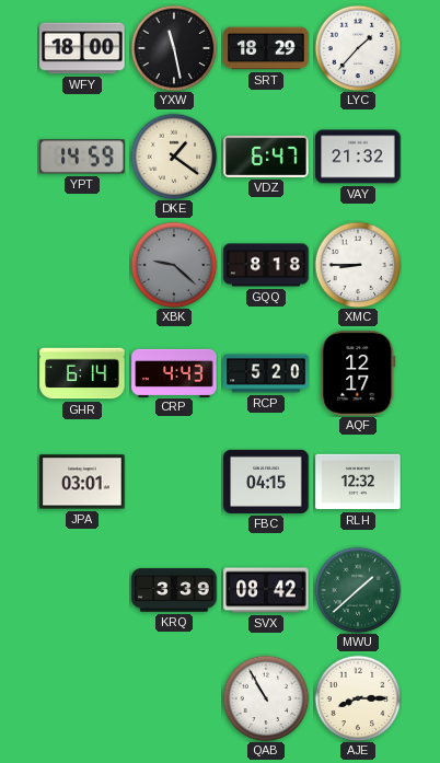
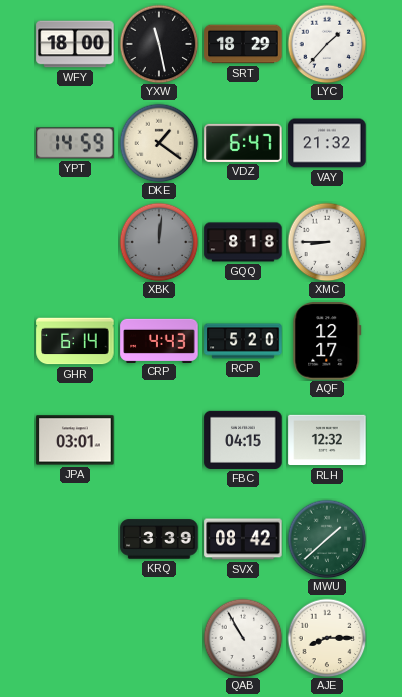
XBK: 9:22 -> 12:01
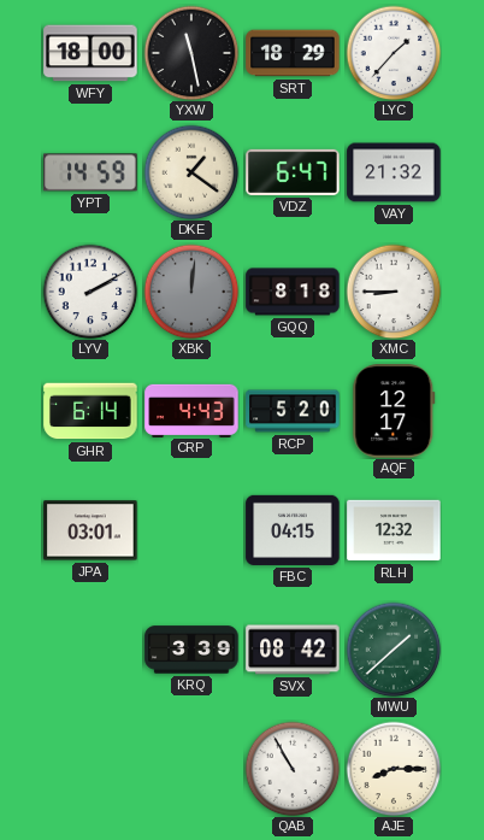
LYV: none -> 2:10
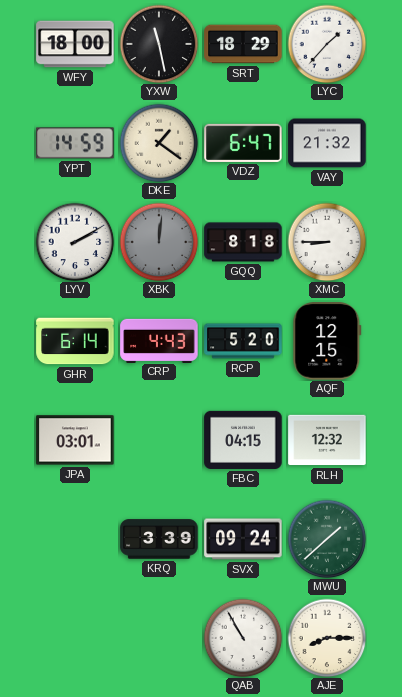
AQF: 12:17 -> 12:15
SVX: 08:42 -> 09:24
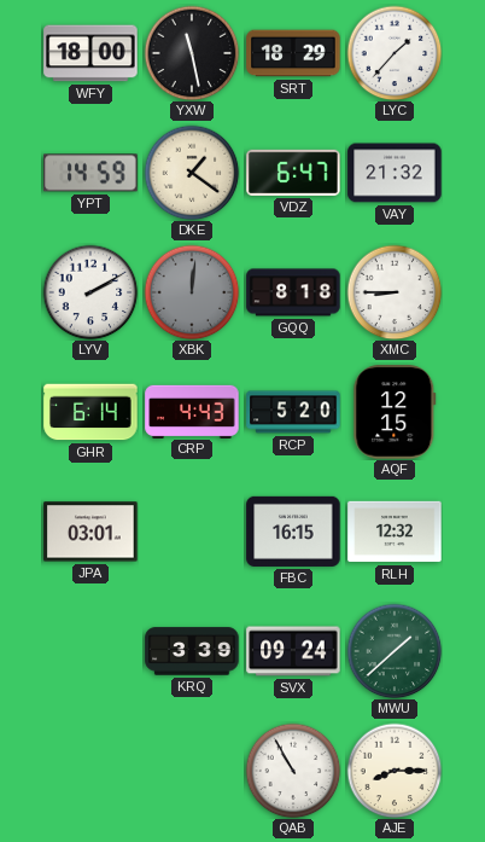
FBC: 04:15 -> 16:15
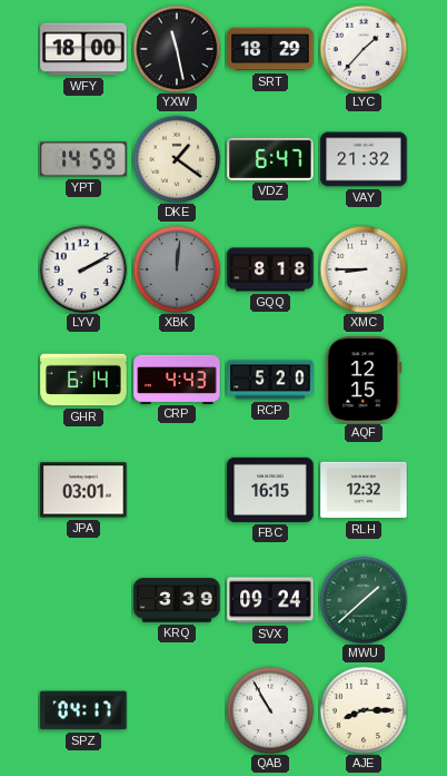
SPZ: none -> 04:17
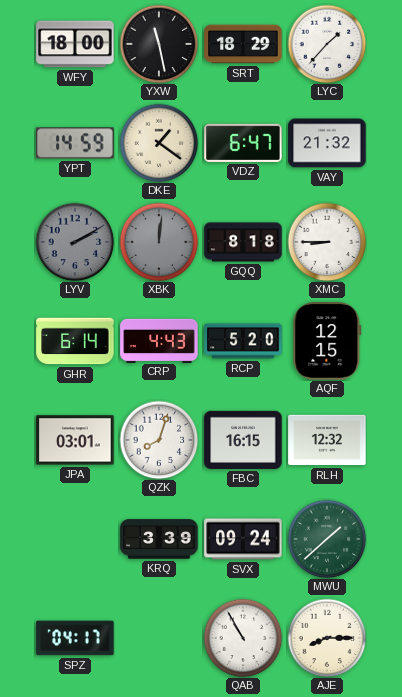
LYV dial: white -> grey
QZK: none -> 8:03
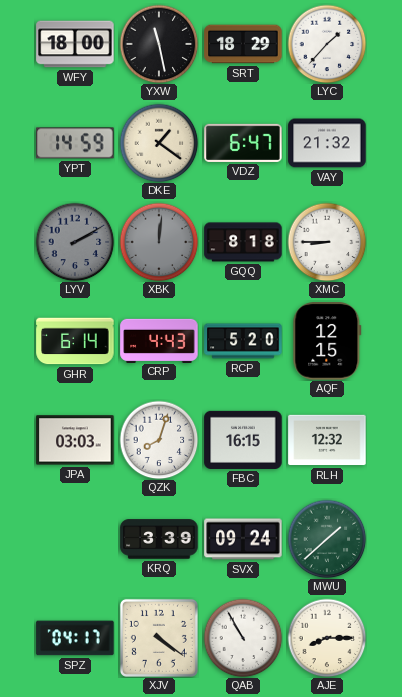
JPA: 03:01 -> 03:03
XJV: none -> 4:21
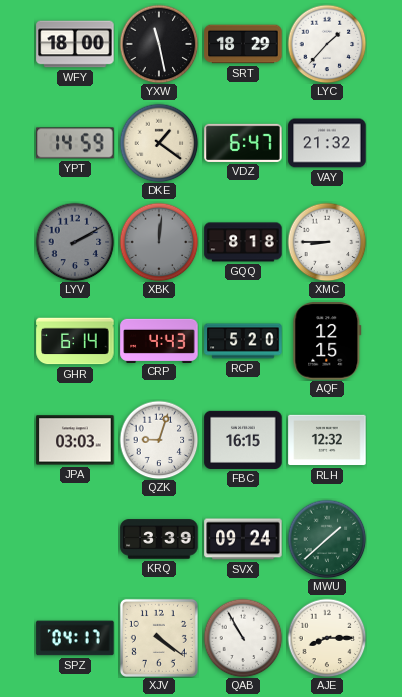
QZK: 8:03 -> 9:03
